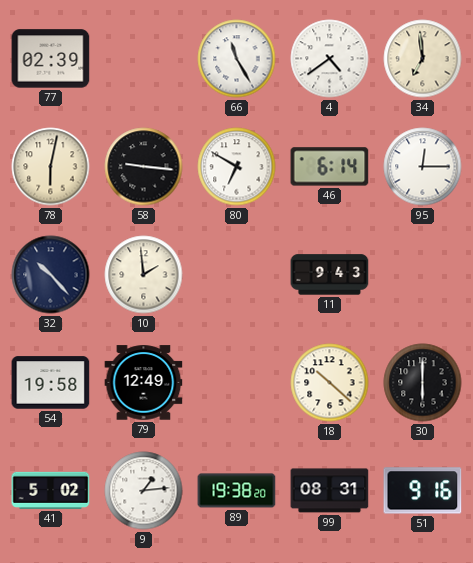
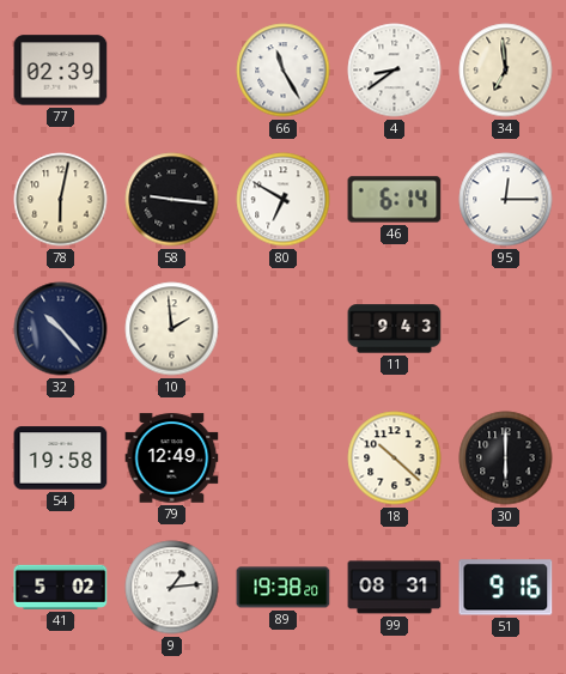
4: 4:39 -> 8:39
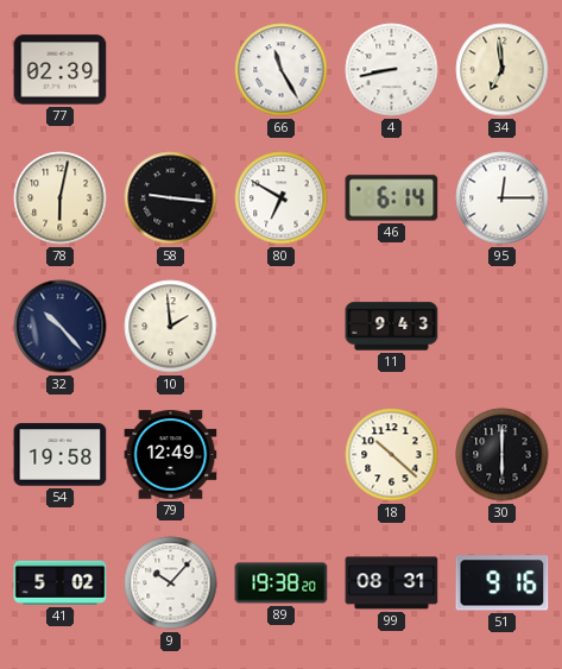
4: 8:39 -> 8:43
9: 1:14 -> 10:07
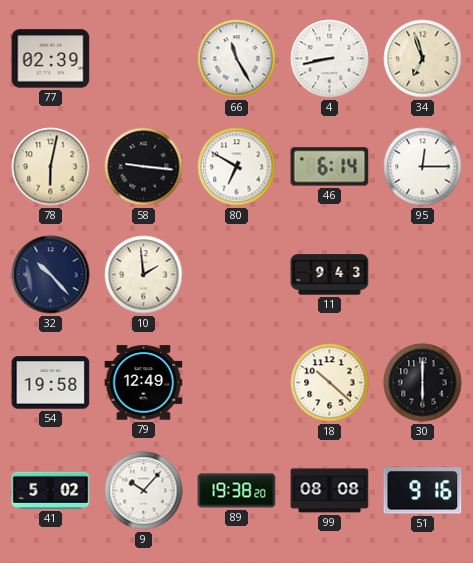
34: 6:59 -> 6:57
99: 08:31 -> 08:08
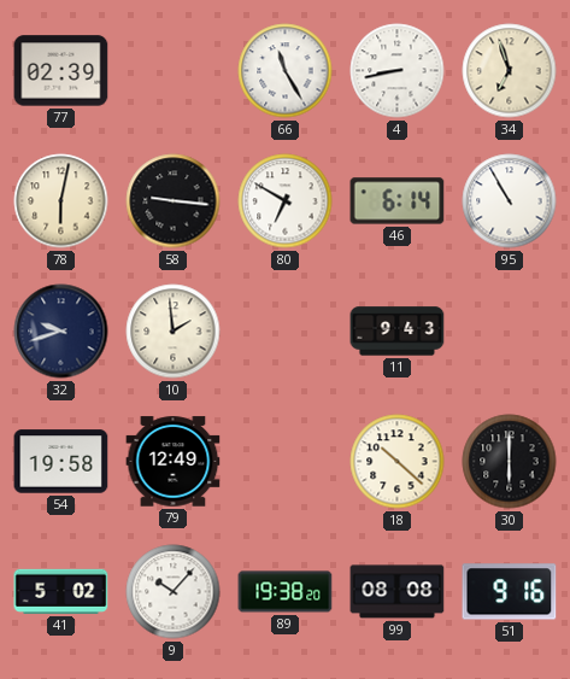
95: 12:15 -> 10:55
32: 10:23 -> 9:42
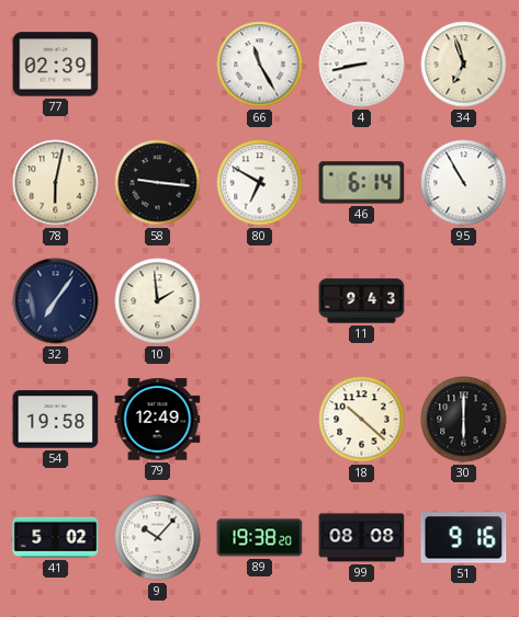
32: 9:42 -> 7:06
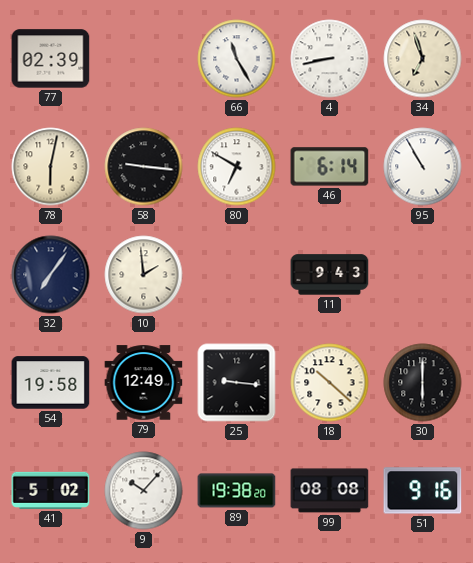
25: none -> 9:16
